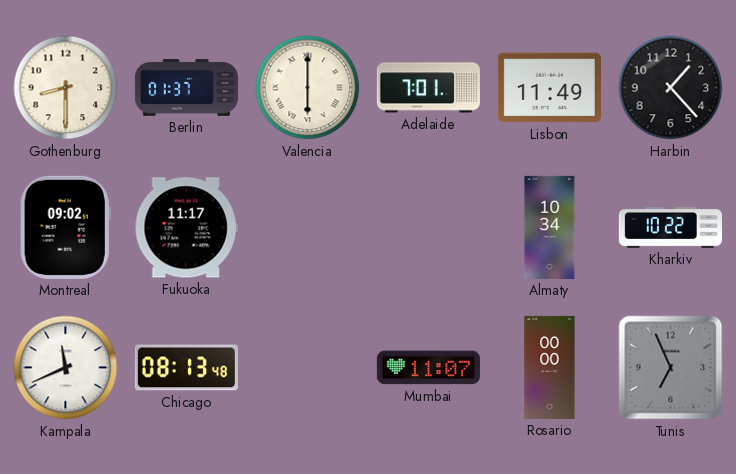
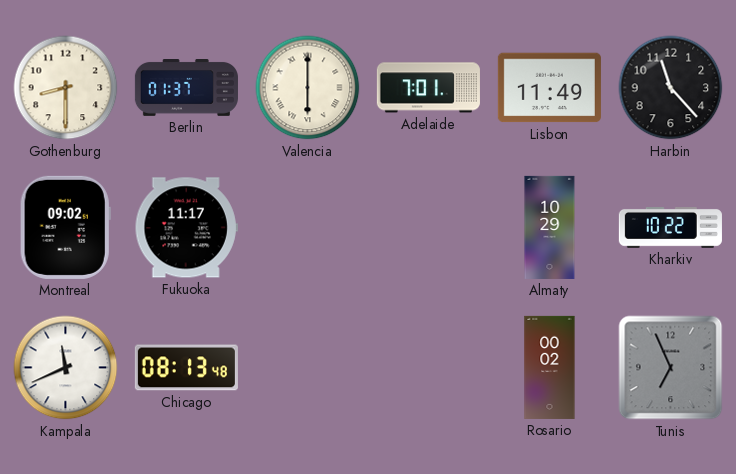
Harbin: 1:23 -> 11:23
Almaty: 10:34 -> 10:29
Mumbai: 11:07 -> none
Rosario: 00:00 -> 00:02
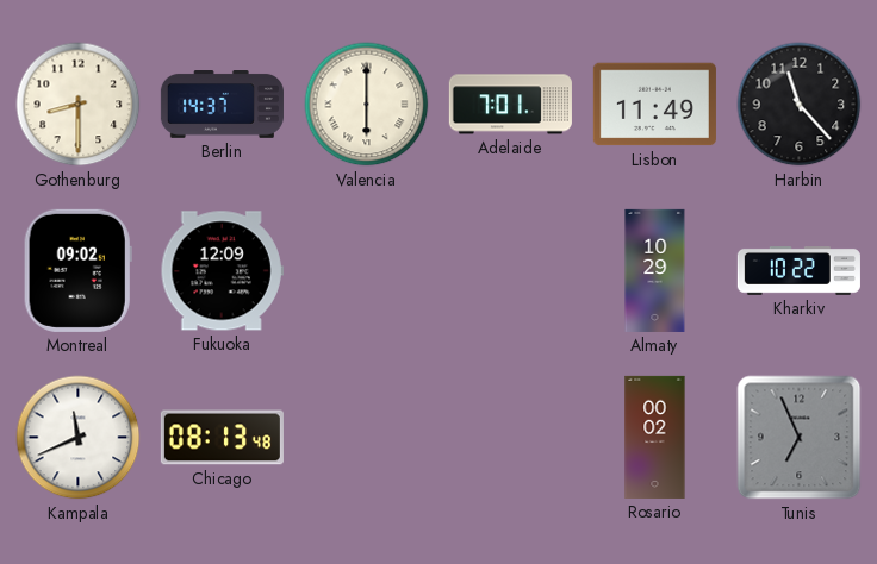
Berlin: 01:37 -> 14:37
Fukuoka: 11:17 -> 12:09
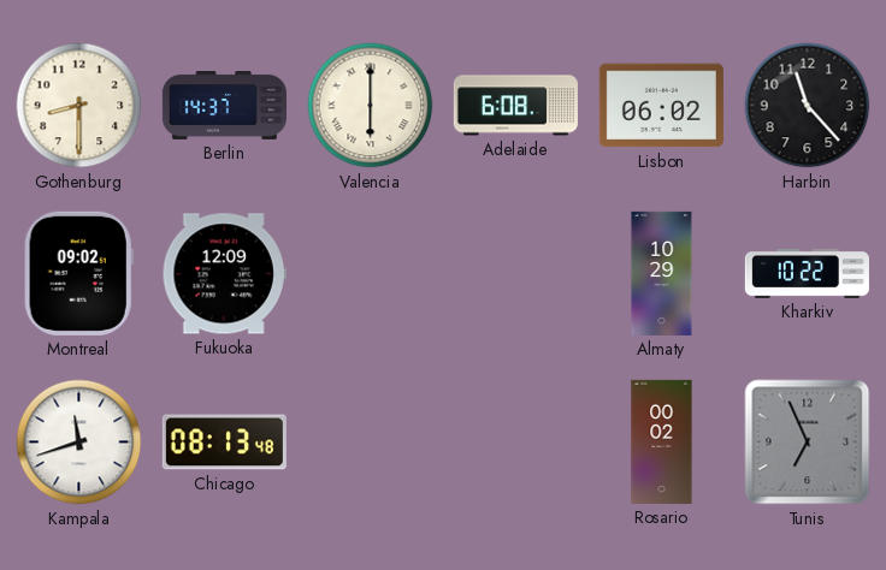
Adelaide: 7:01 -> 6:08
Lisbon: 11:49 -> 06:02
Kampala: 11:41 -> 11:42
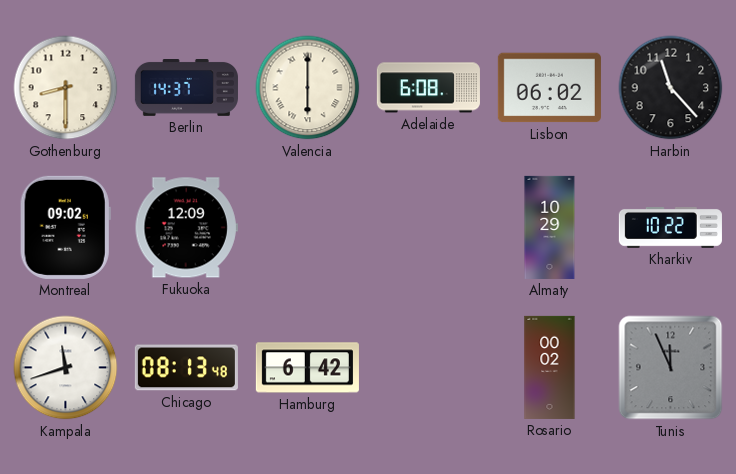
Hamburg: none -> 6:42
Tunis: 6:56 -> 11:56
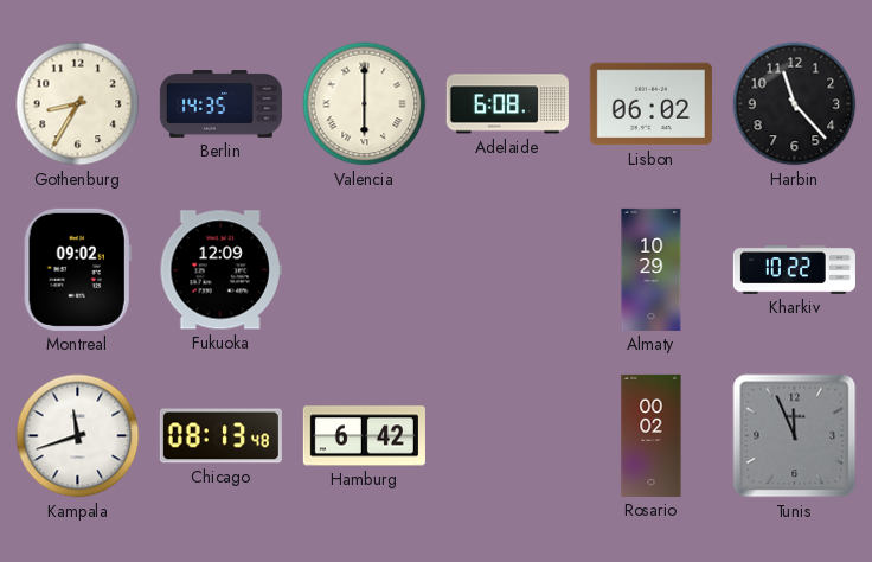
Gothenburg: 8:30 -> 8:35
Berlin: 14:37 -> 14:35
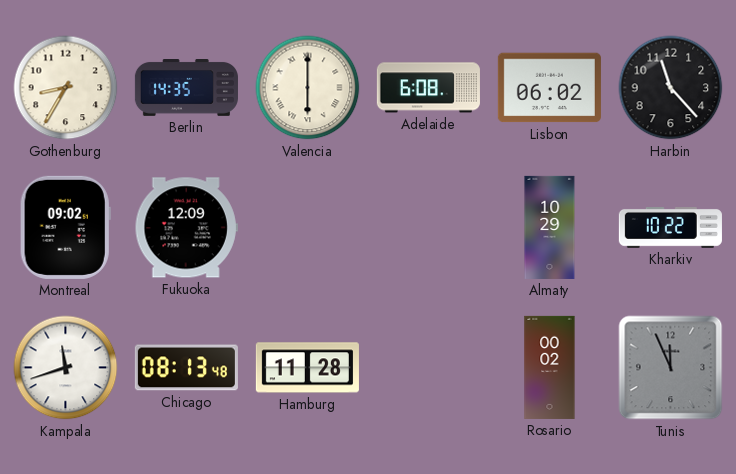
Hamburg: 6:42 -> 11:28
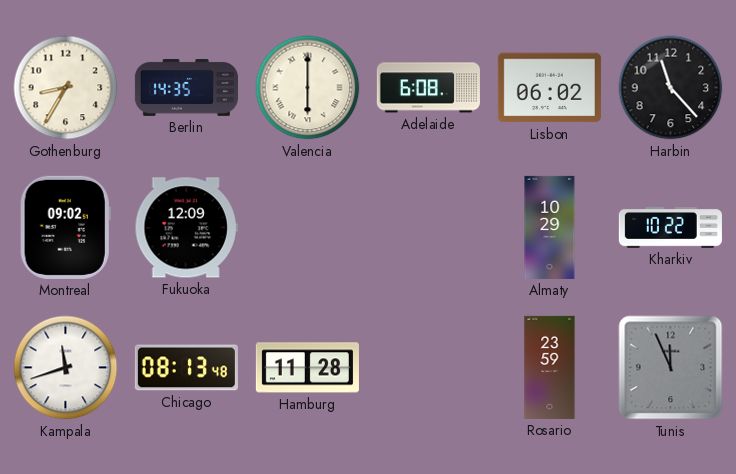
Rosario: 00:02 -> 23:59
